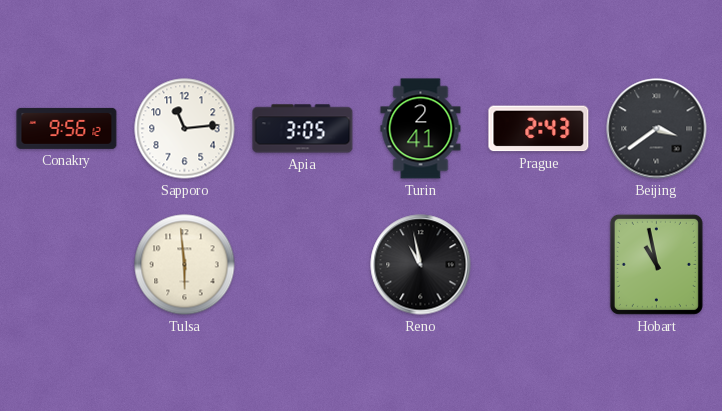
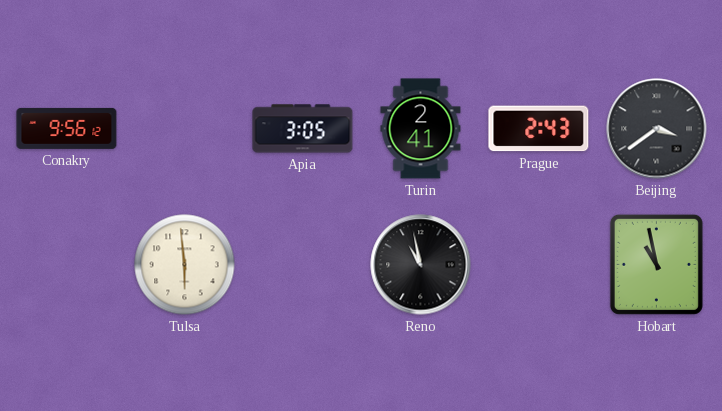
Sapporo: 11:14 -> none
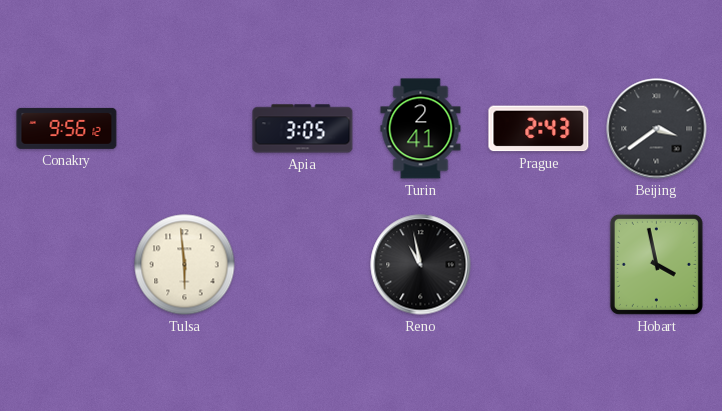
Hobart: 10:58 -> 3:58
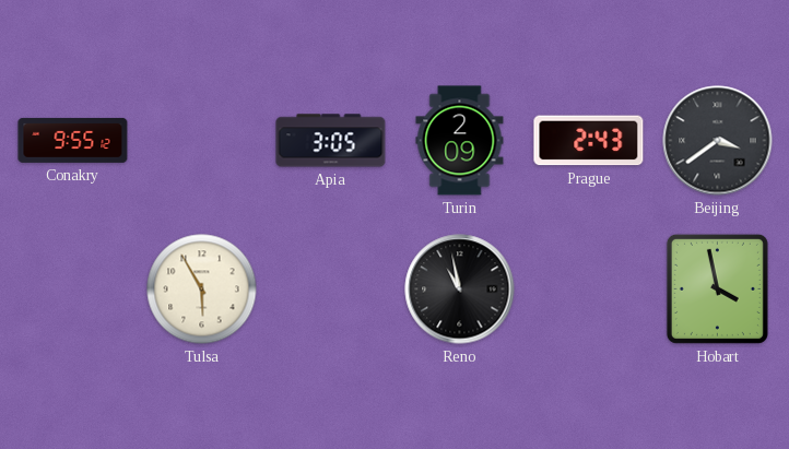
Conakry: 9:56 -> 9:55
Turin: 2:41 -> 2:09
Tulsa: 5:59 -> 5:55
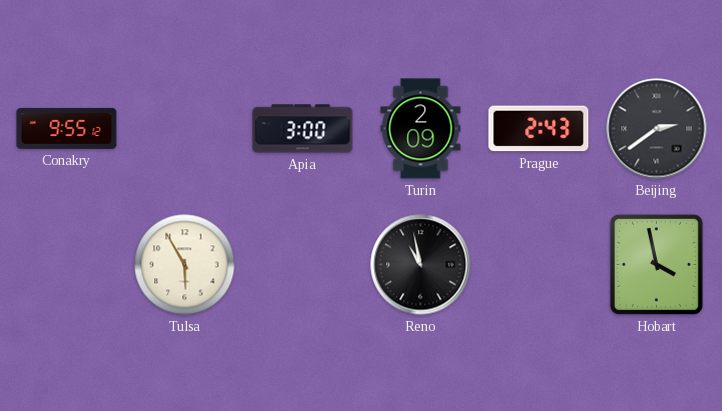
Apia: 3:05 -> 3:00
Beijing: 3:39 -> 2:39
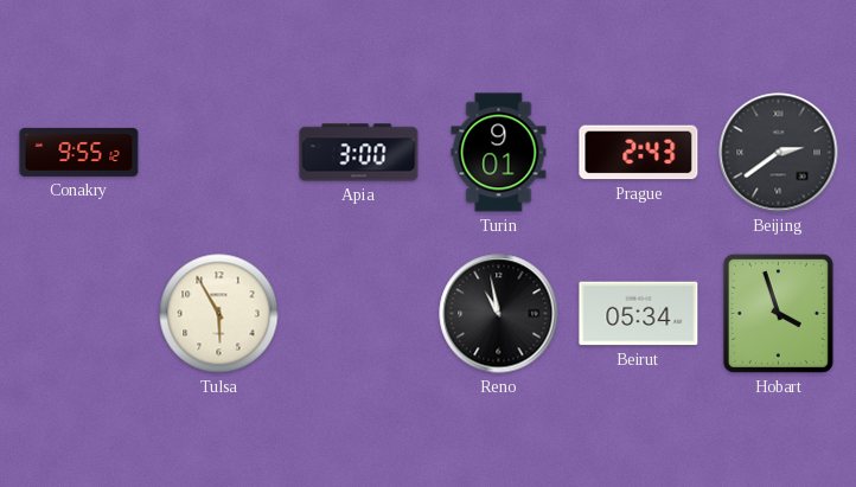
Turin: 2:09 -> 9:01
Beirut: none -> 05:34
Hobart: 3:58 -> 3:57
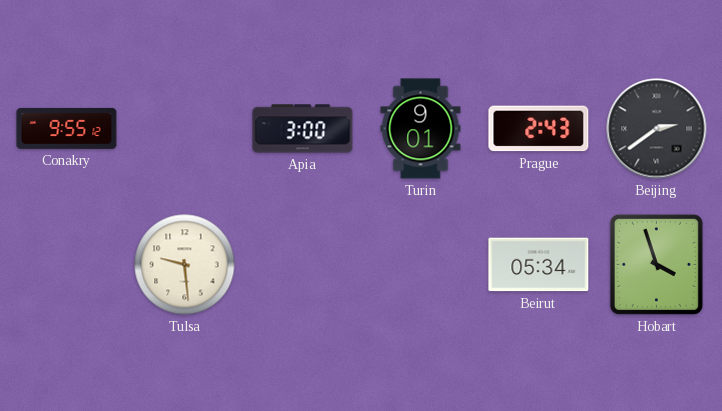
Tulsa: 5:55 -> 9:29
Reno: 10:58 -> none
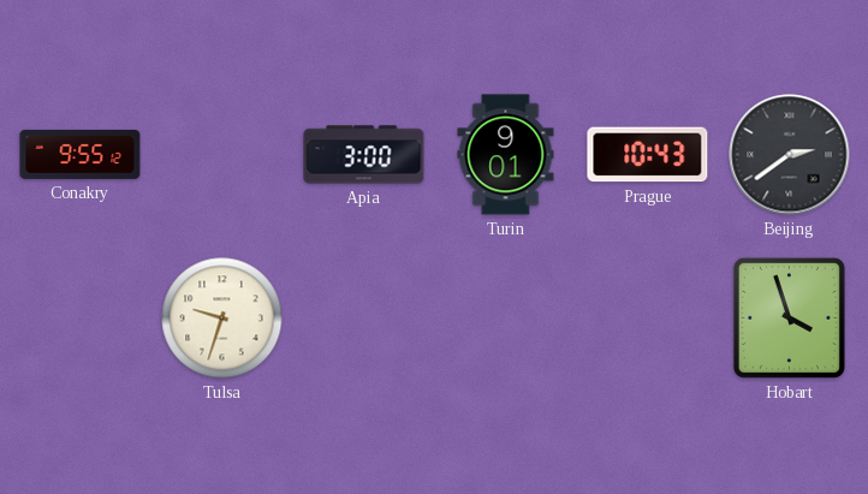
Prague: 2:43 -> 10:43
Tulsa: 9:29 -> 9:33
Beirut: 05:34 -> none
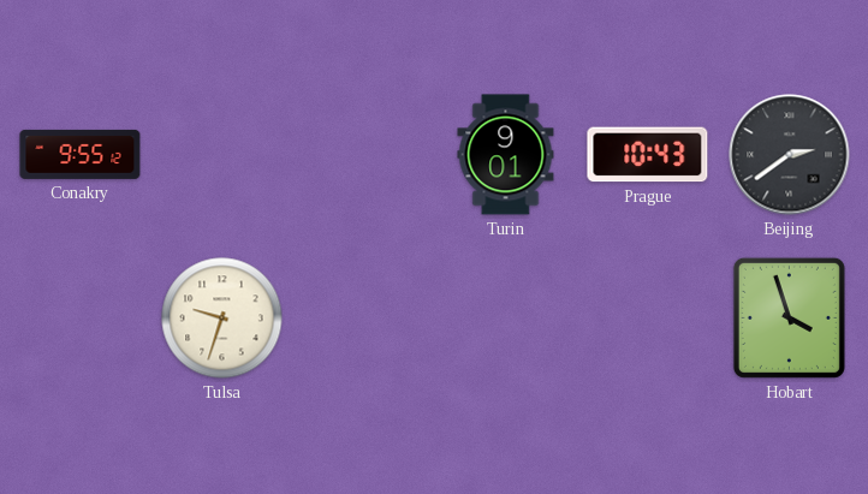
Apia: 3:00 -> none
